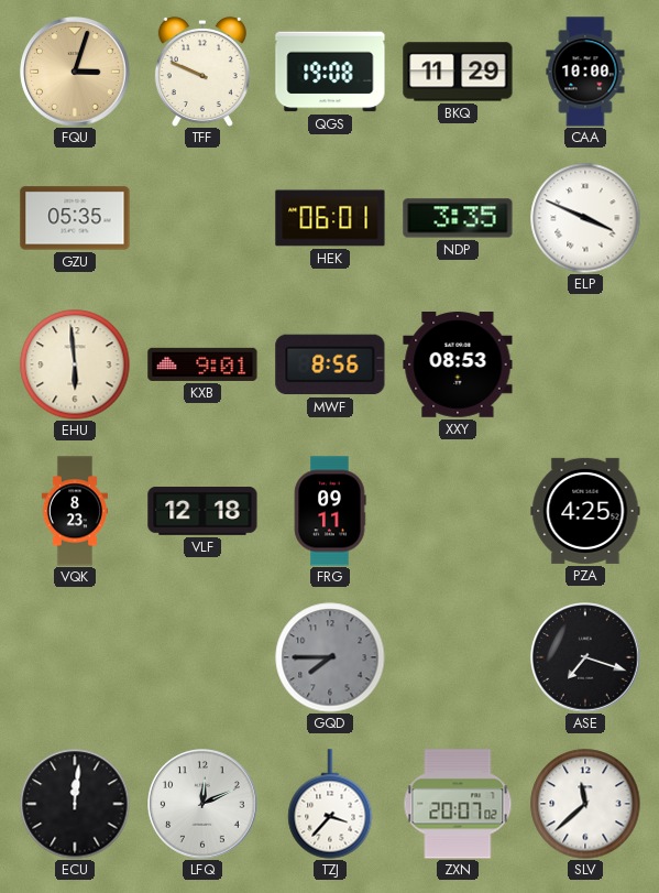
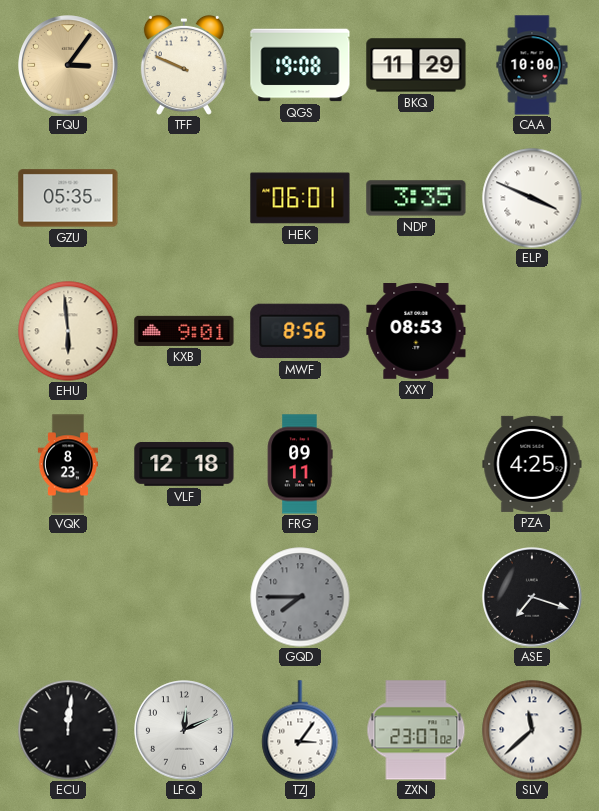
FQU: 3:03 -> 3:06
TZJ: 3:37 -> 3:06
ZXN: 20:07 -> 23:07
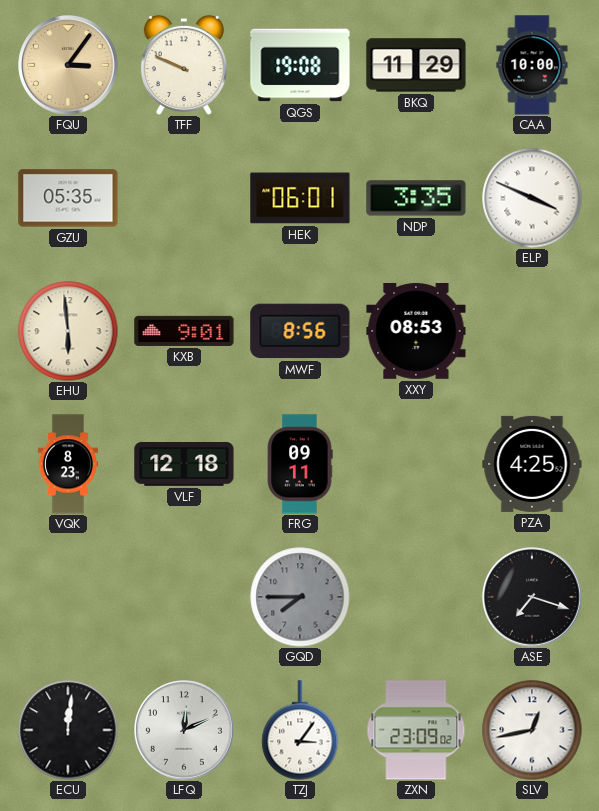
ZXN: 23:07 -> 23:09
SLV: 11:38 -> 12:43
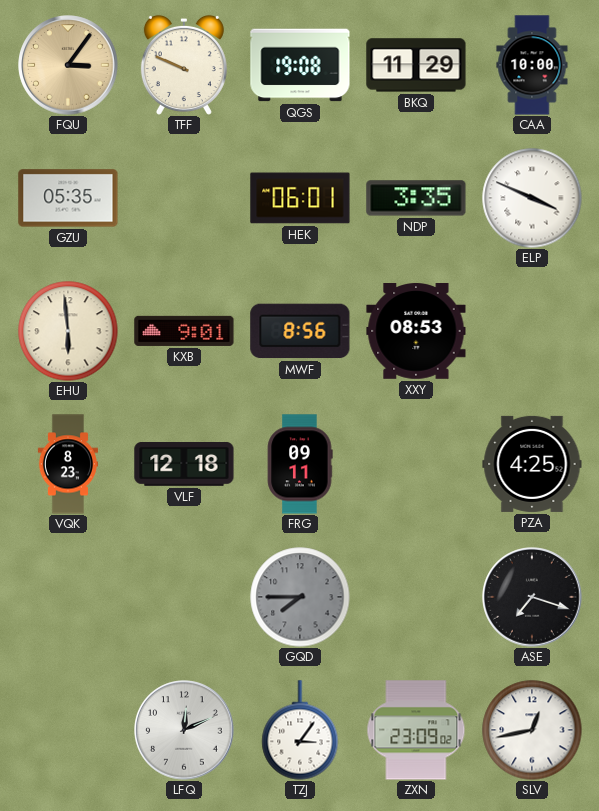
ECU: 12:01 -> none
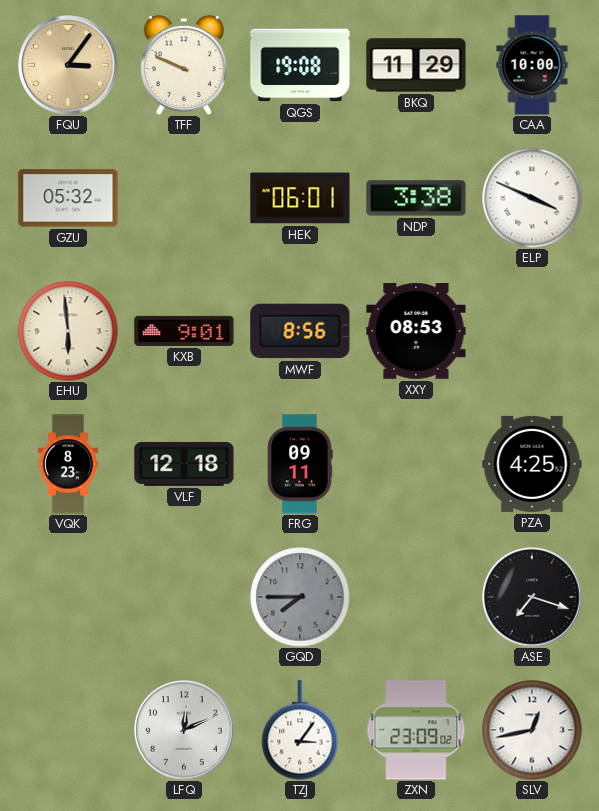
GZU: 05:35 -> 05:32
NDP: 3:35 -> 3:38
